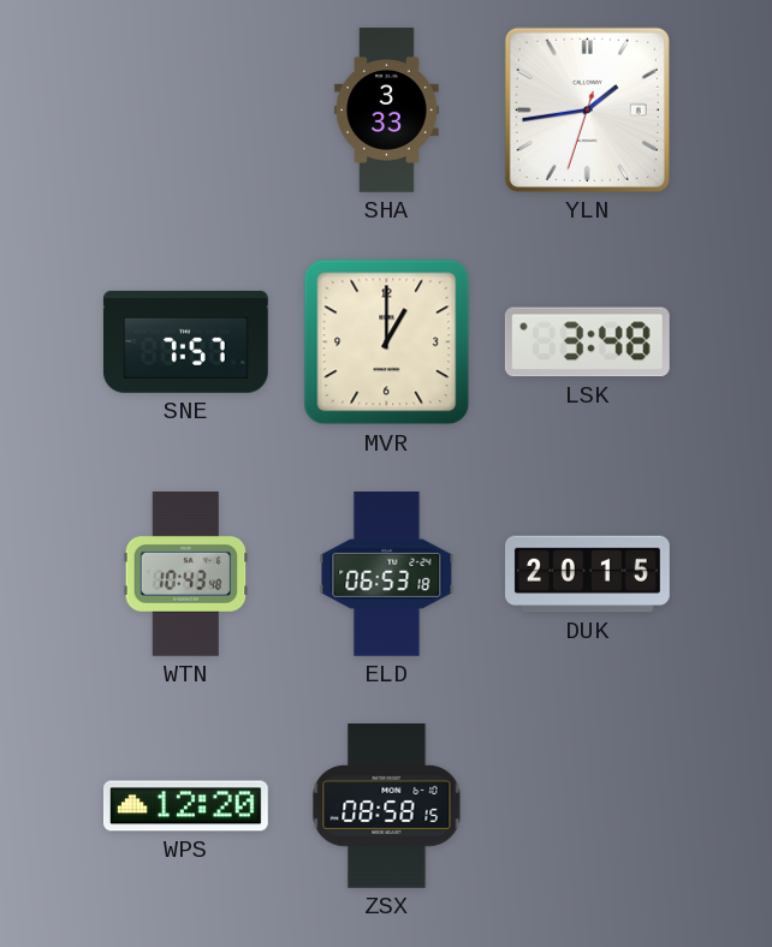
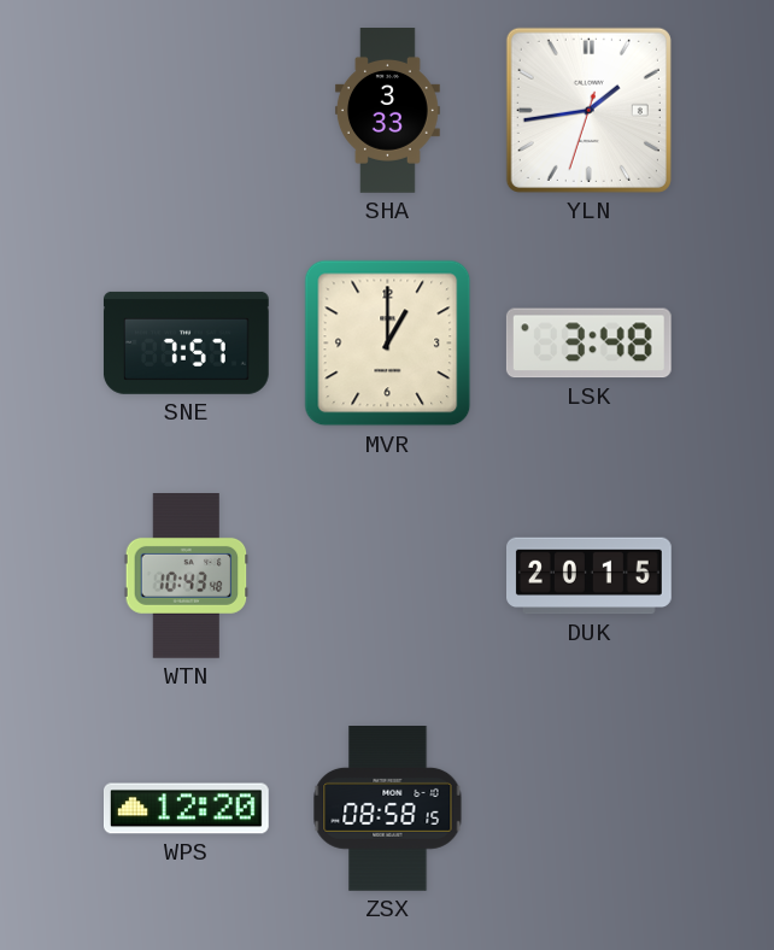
ELD: 06:53 -> none
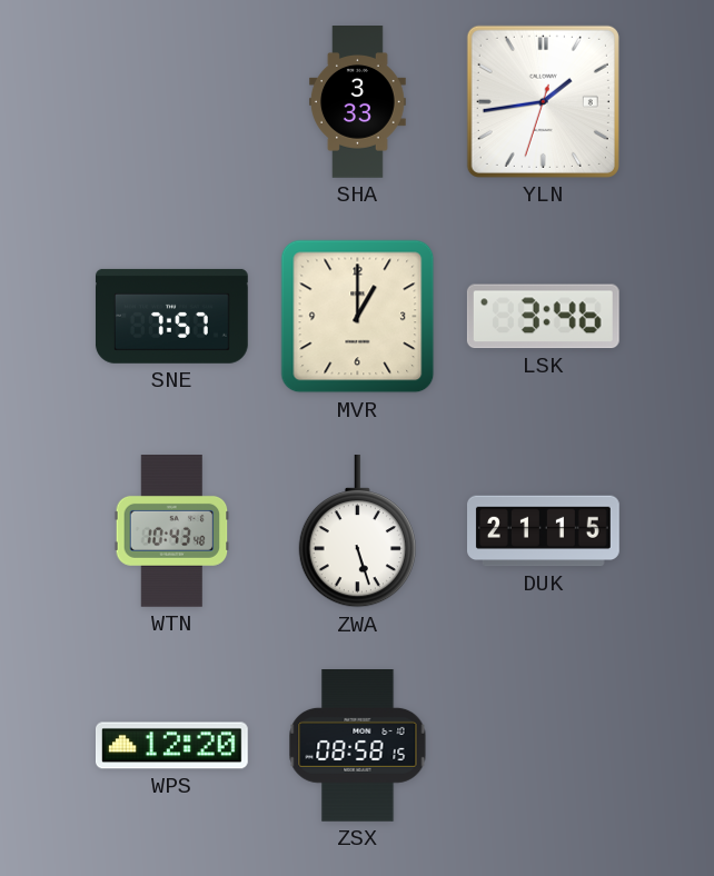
LSK: 3:48 -> 3:46
ZWA: none -> 5:27
DUK: 20:15 -> 21:15
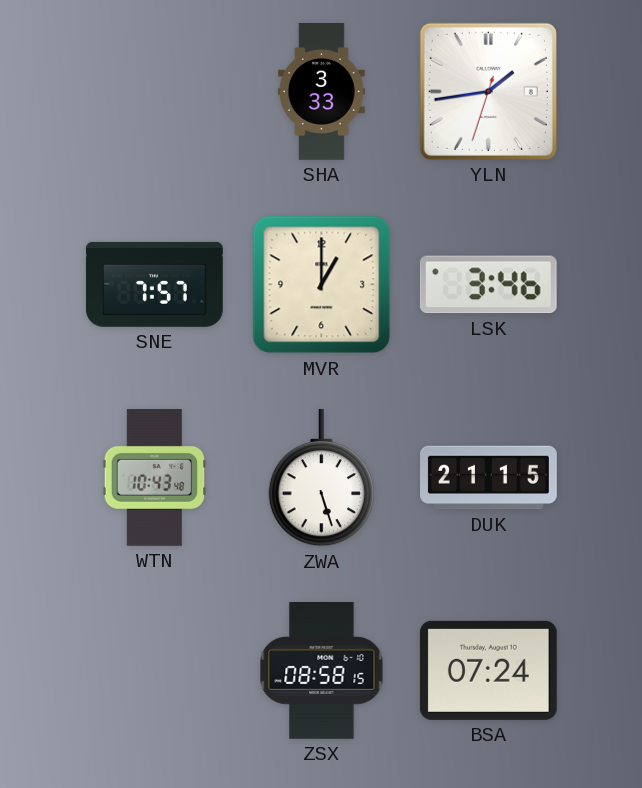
WPS: 12:20 -> none
BSA: none -> 07:24
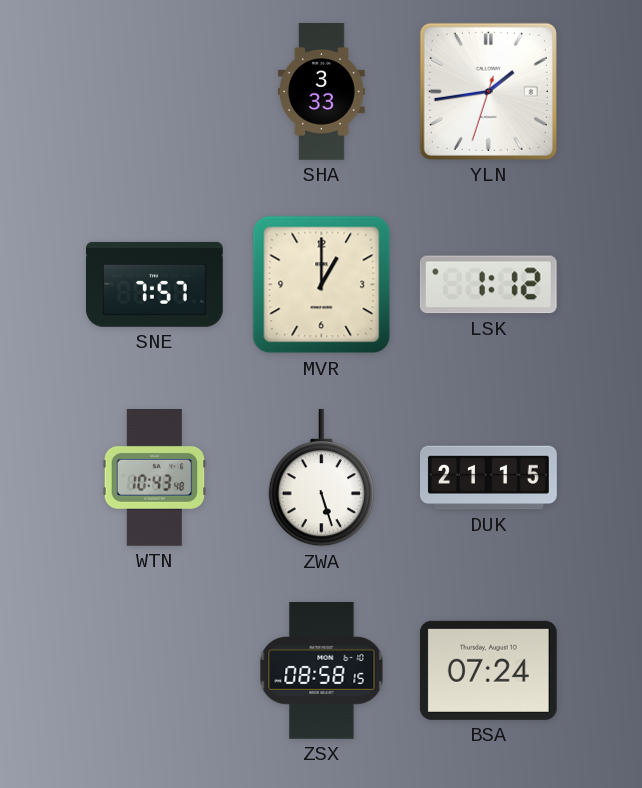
LSK: 3:46 -> 1:12
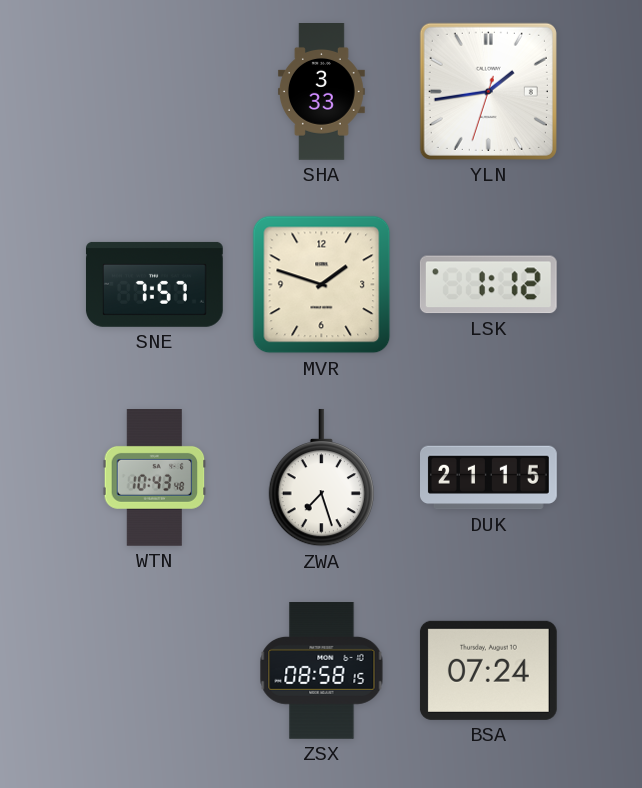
MVR: 1:00 -> 1:48
ZWA: 5:27 -> 7:27
